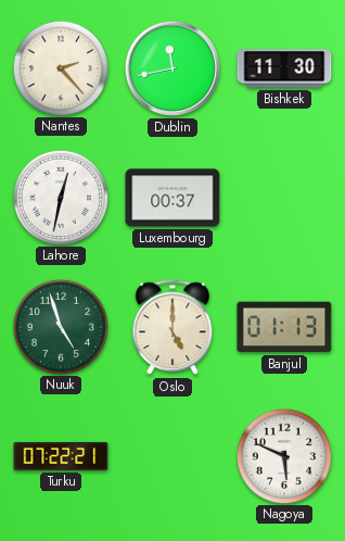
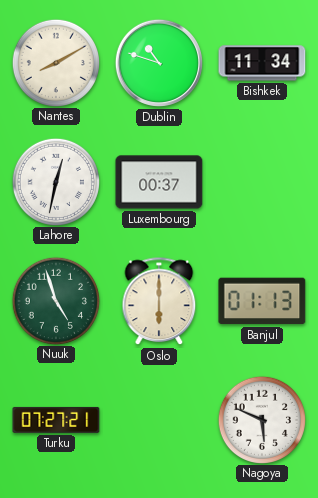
Nantes: 2:23 -> 8:10
Dublin: 11:43 -> 10:48
Bishkek: 11:30 -> 11:34
Oslo: 5:00 -> 6:00
Turku: 07:22 -> 07:27
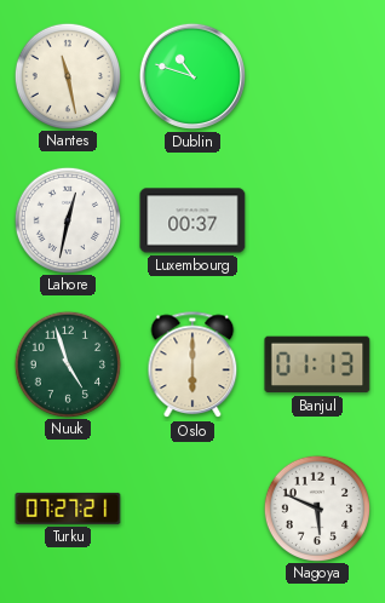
Nantes: 8:10 -> 11:28
Bishkek: 11:34 -> none
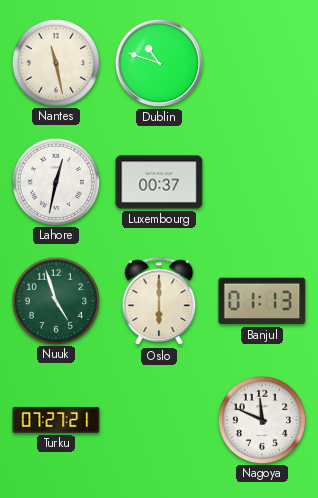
Nagoya: 5:49 -> 11:49
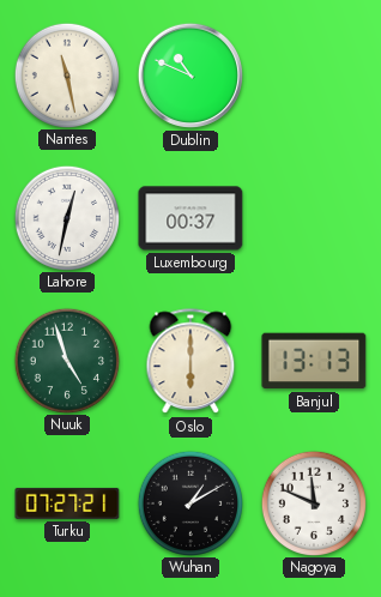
Dublin: 10:48 -> 10:49
Banjul: 01:13 -> 13:13
Wuhan: none -> 1:10
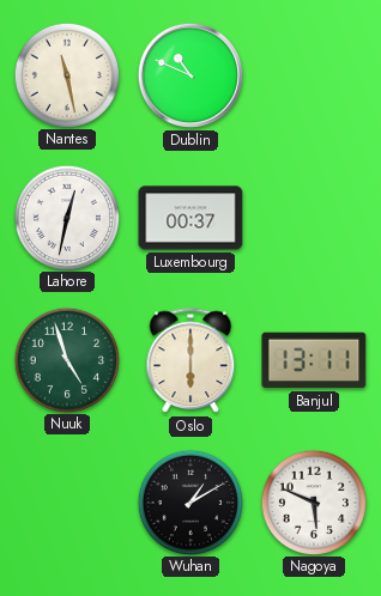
Banjul: 13:13 -> 13:11
Turku: 07:27 -> none
Nagoya: 11:49 -> 5:49
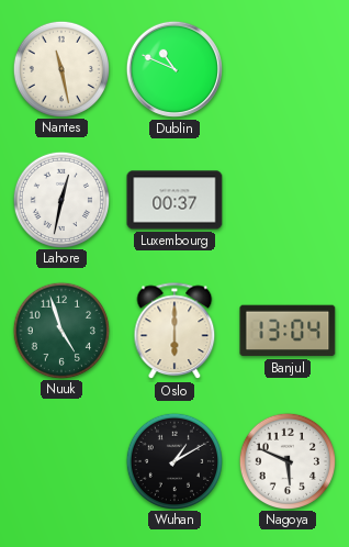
Banjul: 13:11 -> 13:04
